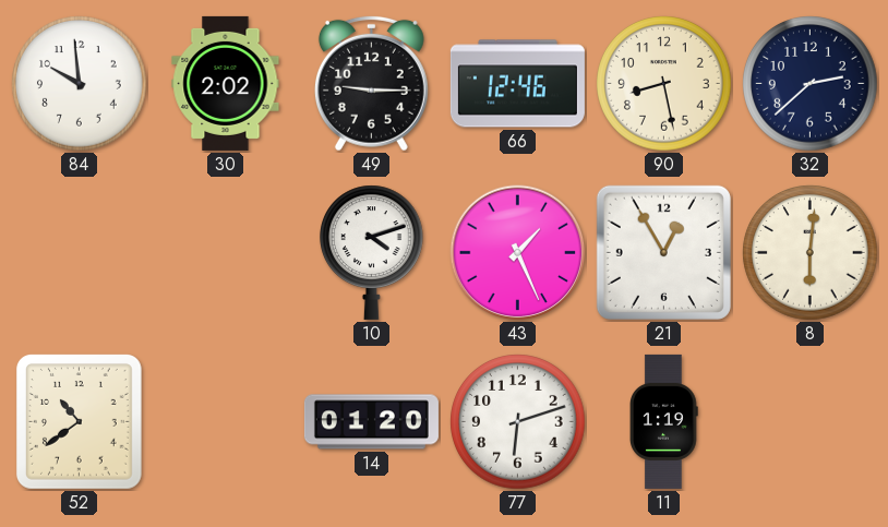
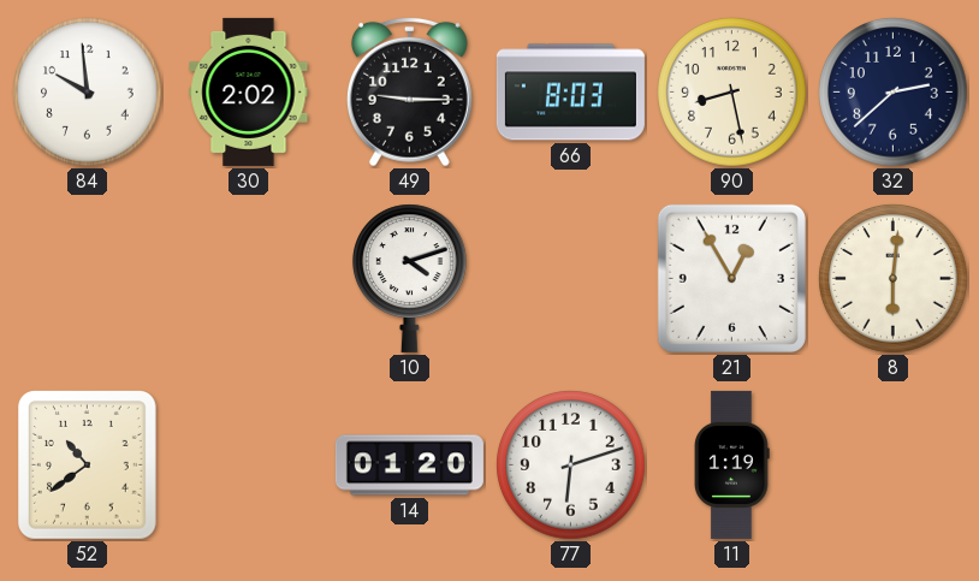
66: 12:46 -> 8:03
43: 1:26 -> none
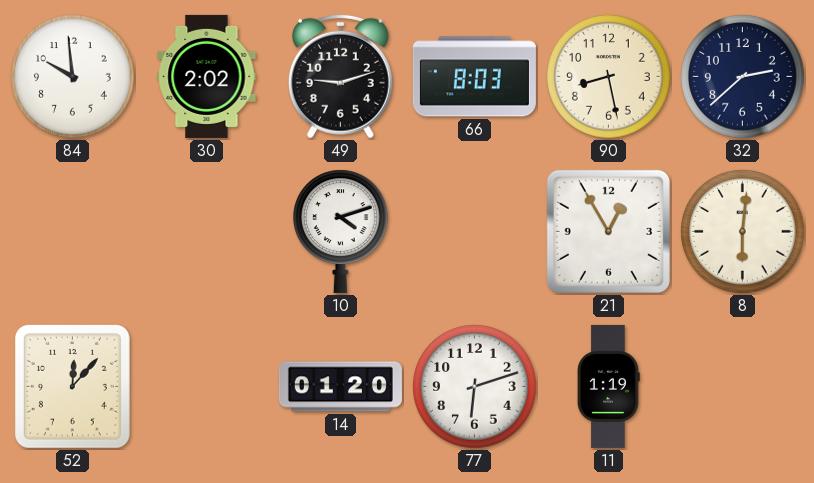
49: 9:15 -> 9:12
52: 10:39 -> 12:07
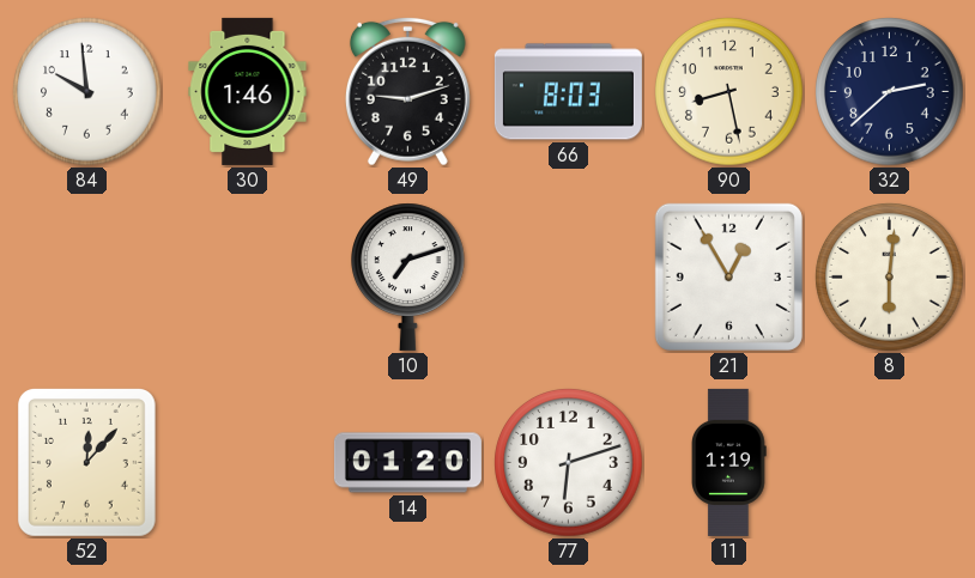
30: 2:02 -> 1:46
10: 4:12 -> 7:12
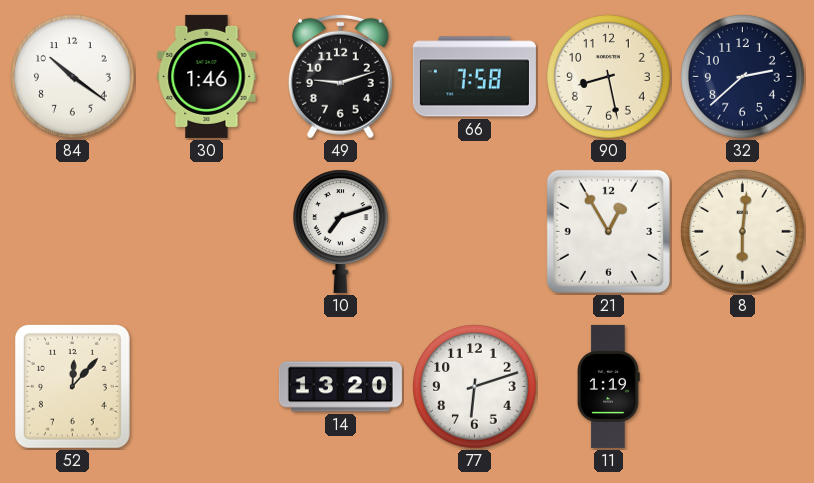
84: 9:59 -> 10:21
66: 8:03 -> 7:58
14: 01:20 -> 13:20
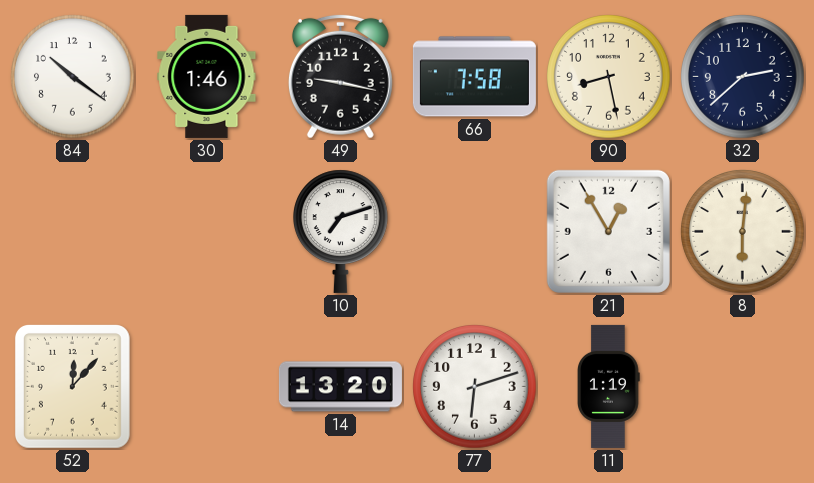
49: 9:12 -> 9:17
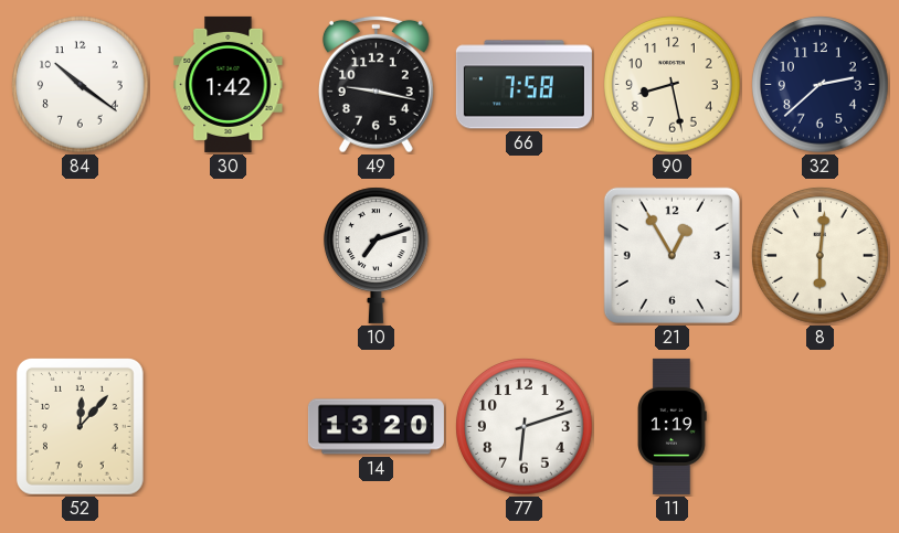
30: 1:46 -> 1:42
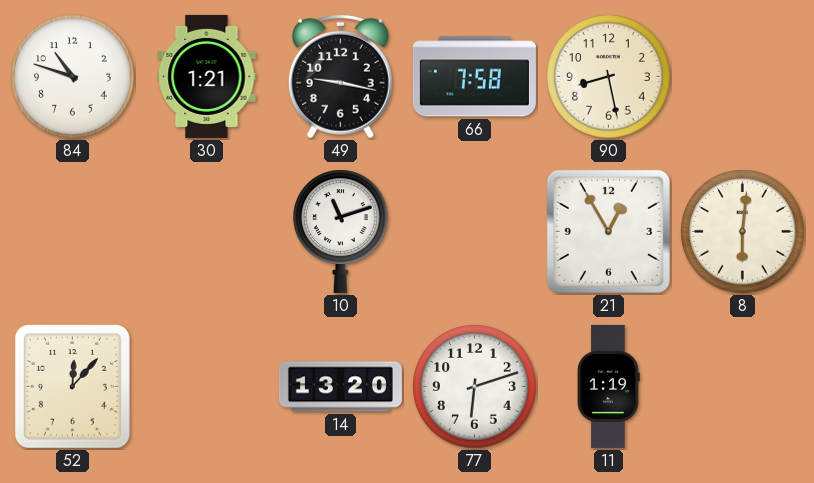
84: 10:21 -> 10:48
30: 1:42 -> 1:21
32: 2:38 -> none
10: 7:12 -> 11:12
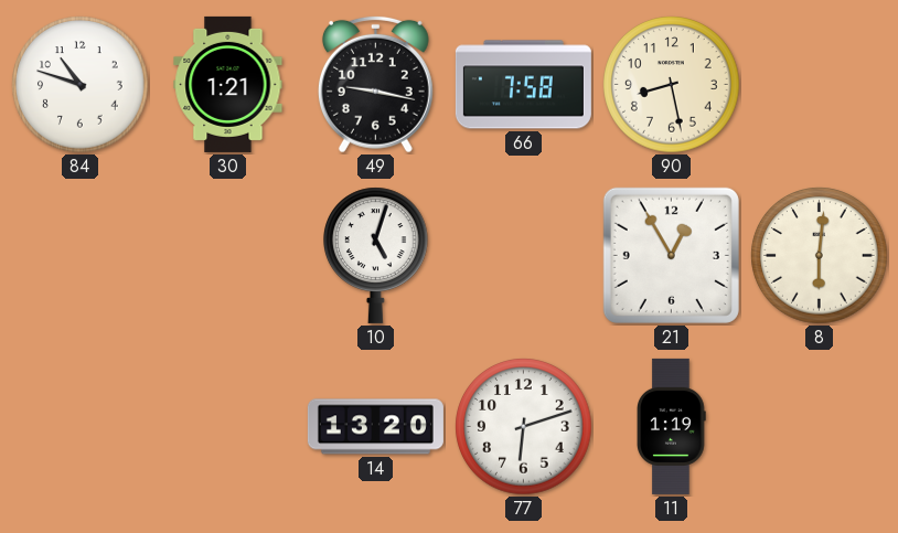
10: 11:12 -> 5:03
52: 12:07 -> none
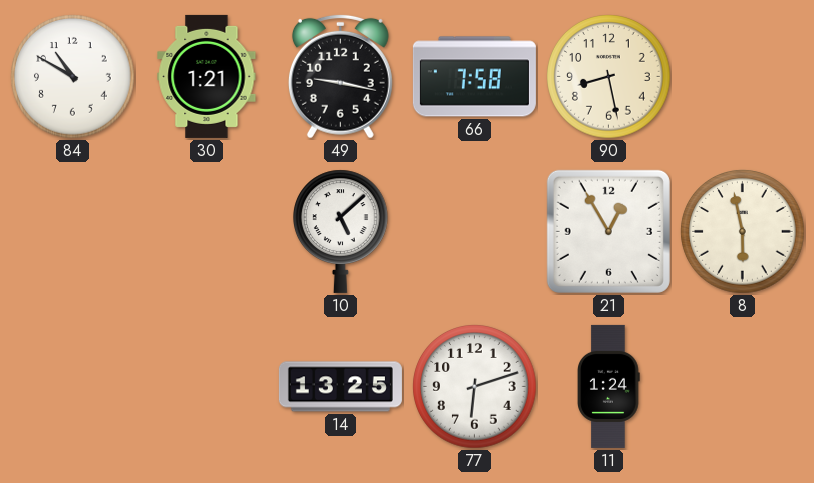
84: 10:48 -> 10:50
10: 5:03 -> 5:08
8: 6:01 -> 5:58
14: 13:20 -> 13:25
11: 1:19 -> 1:24
